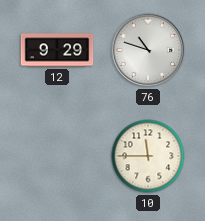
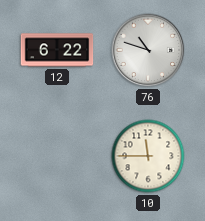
12: 9:29 -> 6:22
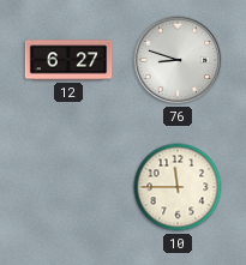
12: 6:22 -> 6:27
76: 10:48 -> 8:48
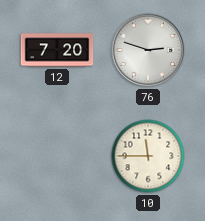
12: 6:27 -> 7:20
76: 8:48 -> 2:48
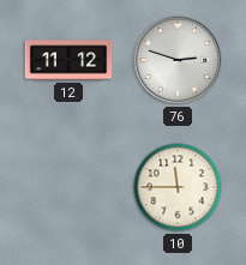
12: 7:20 -> 11:12
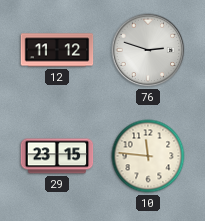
29: none -> 23:15
10: 11:45 -> 11:46
